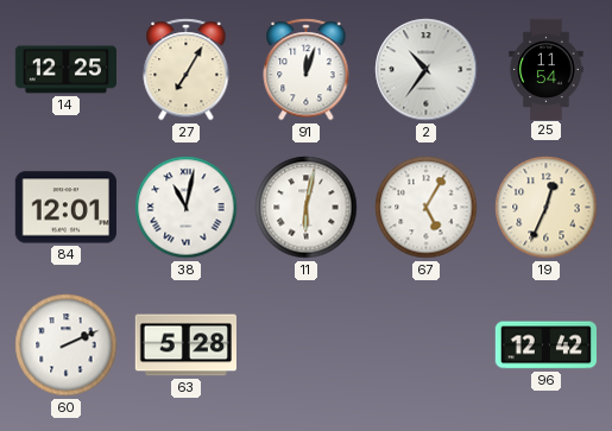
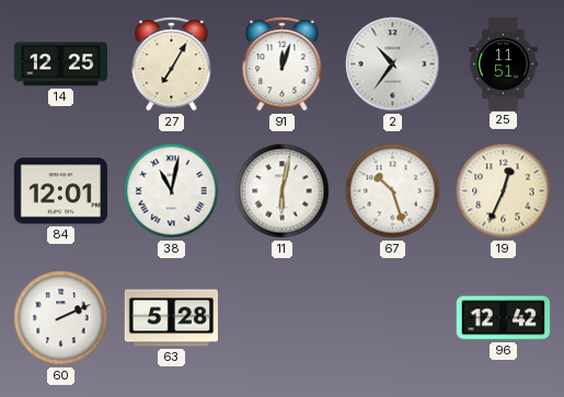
25: 11:54 -> 11:51
67: 5:05 -> 10:27
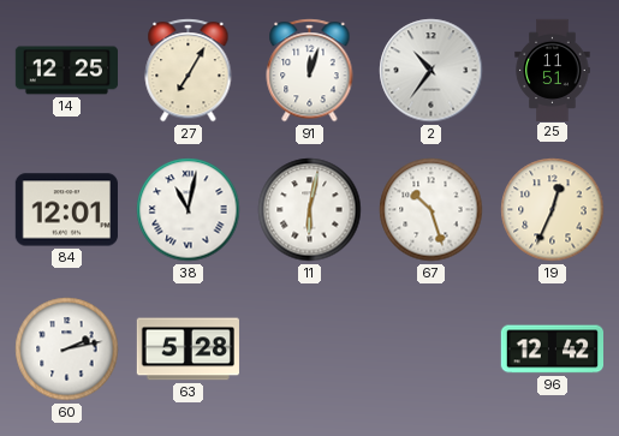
60: 2:11 -> 2:13
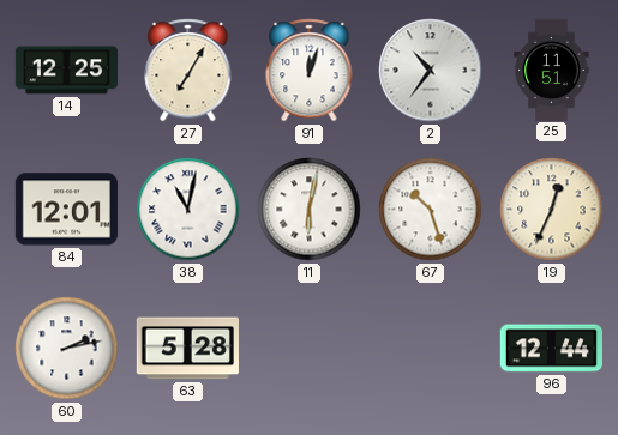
96: 12:42 -> 12:44
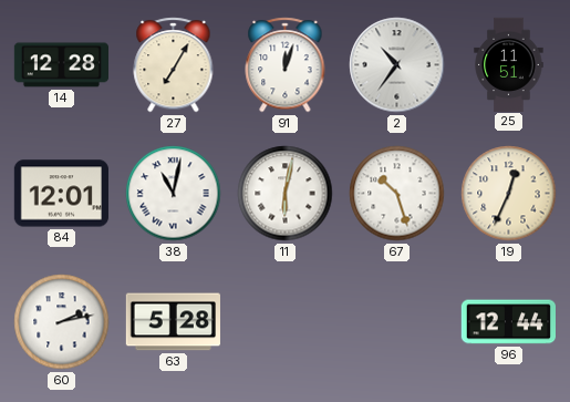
14: 12:25 -> 12:28
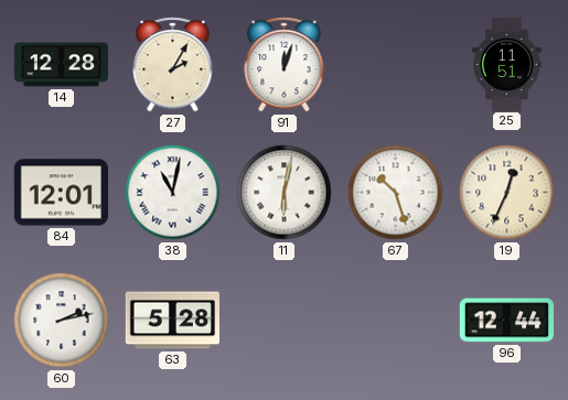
27: 7:05 -> 2:05
2: 10:36 -> none
